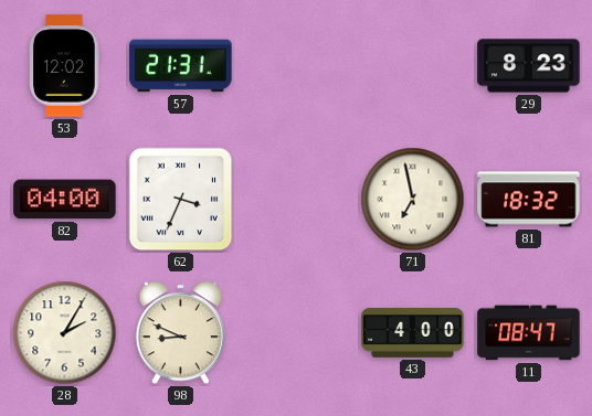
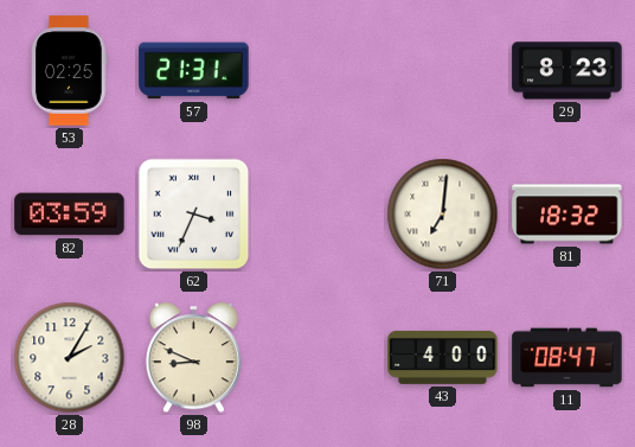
53: 12:02 -> 02:25
82: 04:00 -> 03:59
71: 6:58 -> 7:01
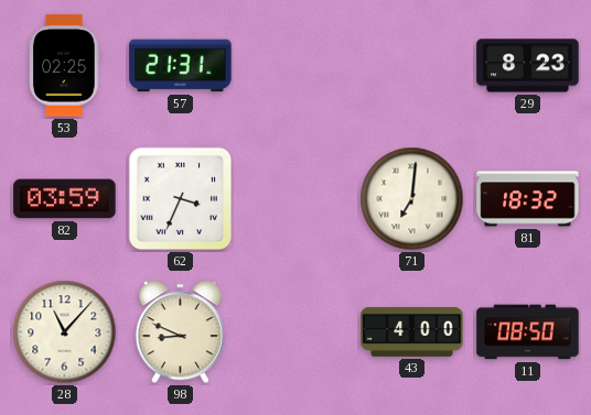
28: 2:05 -> 11:07
11: 08:47 -> 08:50
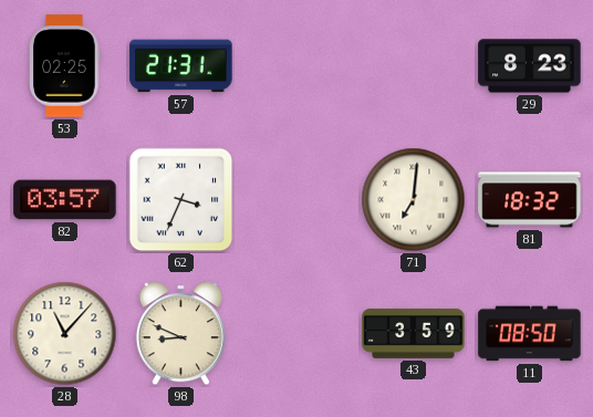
82: 03:59 -> 03:57
43: 4:00 -> 3:59
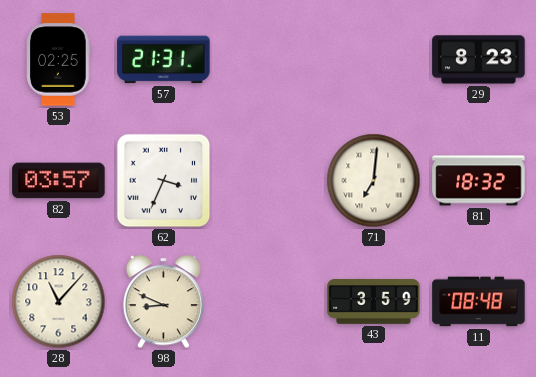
11: 08:50 -> 08:48
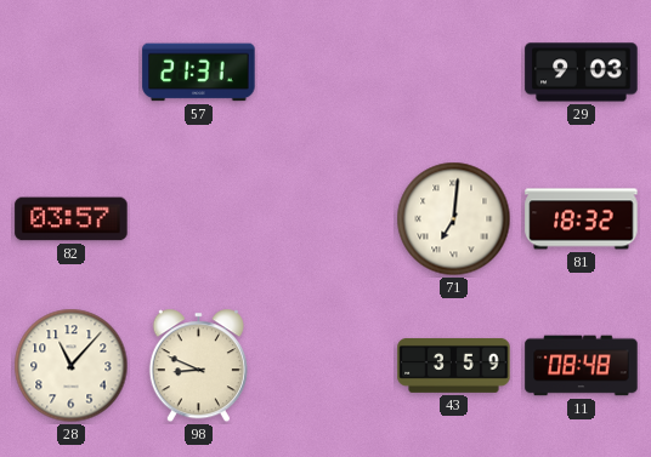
53: 02:25 -> none
29: 8:23 -> 9:03
62: 3:34 -> none
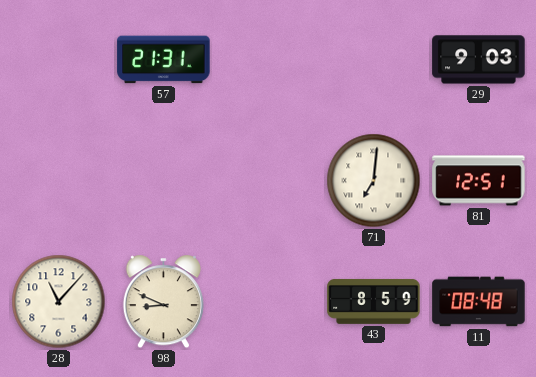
82: 03:57 -> none
81: 18:32 -> 12:51
43: 3:59 -> 8:59
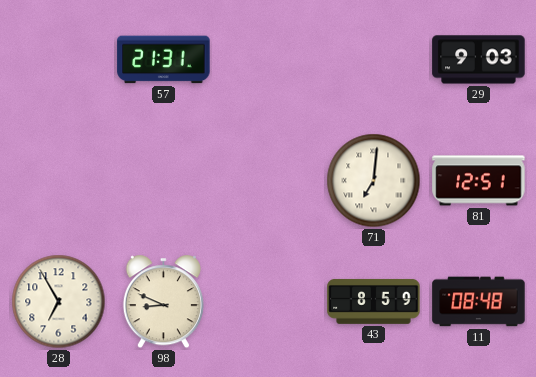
28: 11:07 -> 6:55
